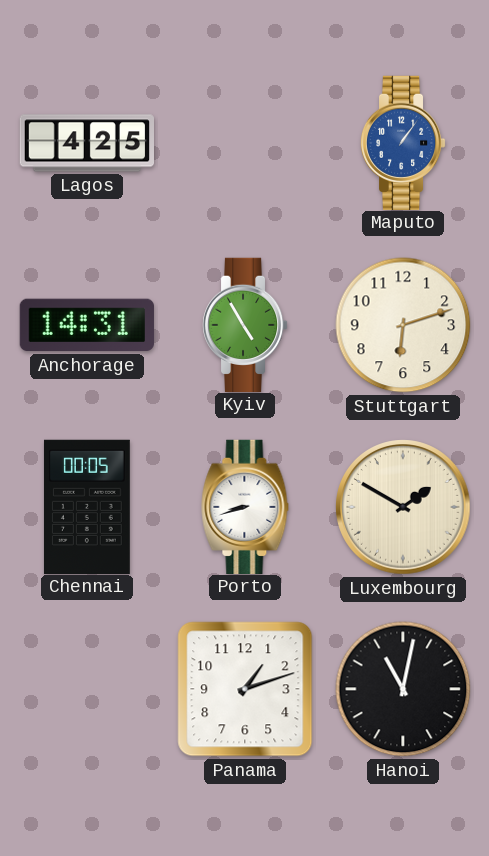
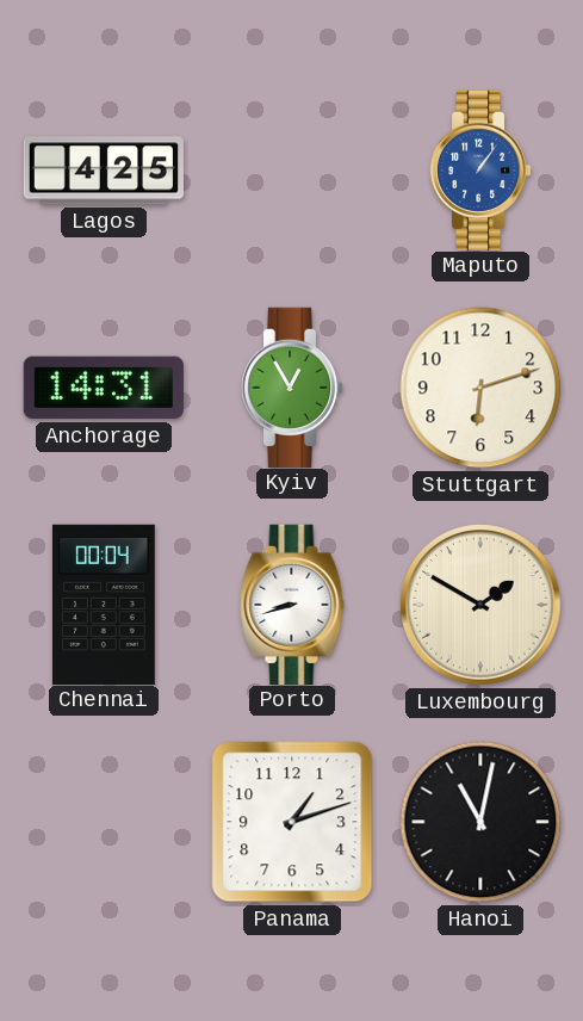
Kyiv: 4:55 -> 12:55
Chennai: 00:05 -> 00:04
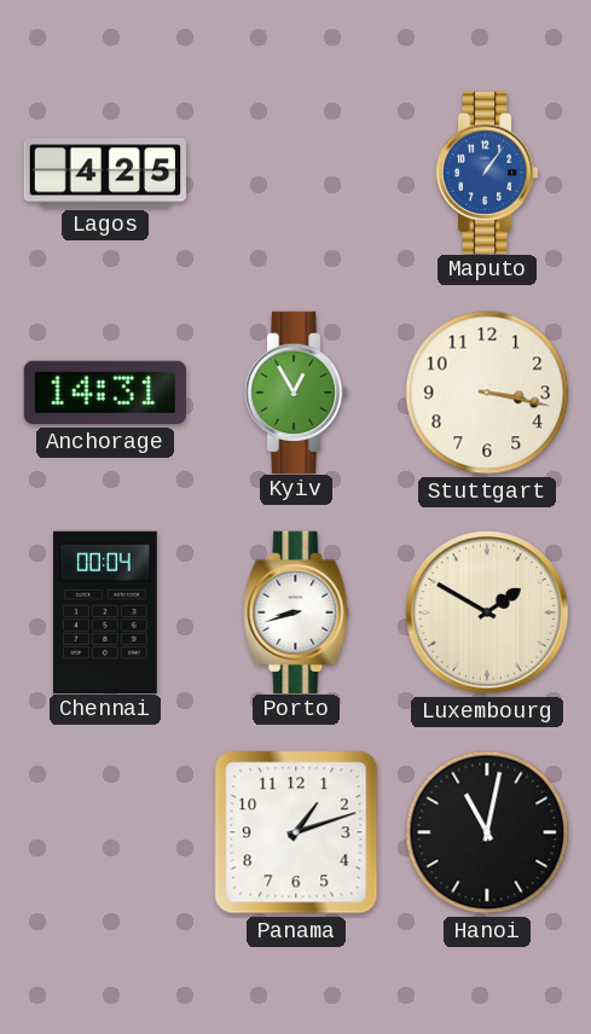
Stuttgart: 6:12 -> 3:17
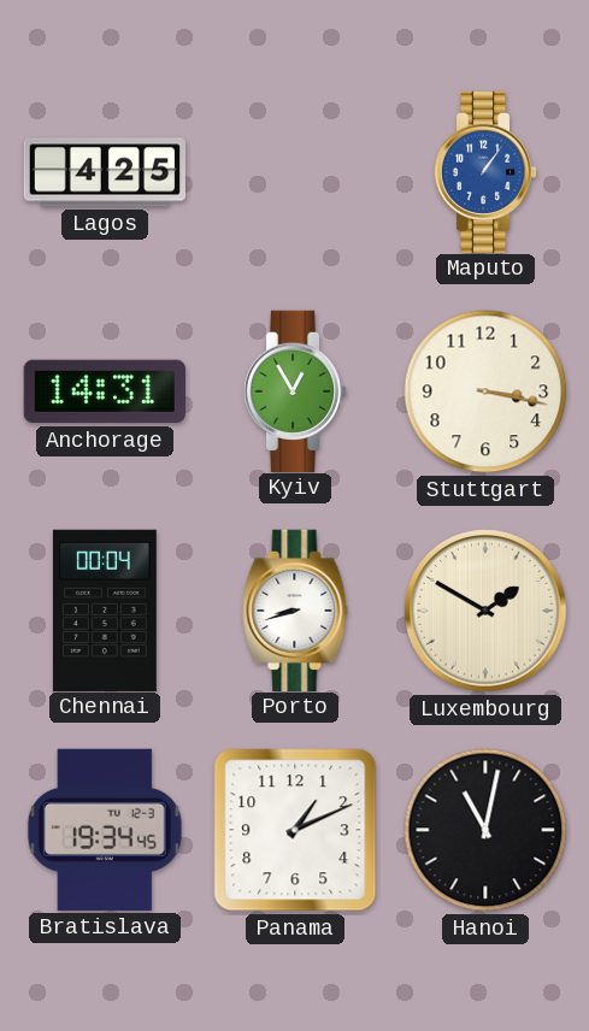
Bratislava: none -> 19:34
Panama: 1:12 -> 1:11
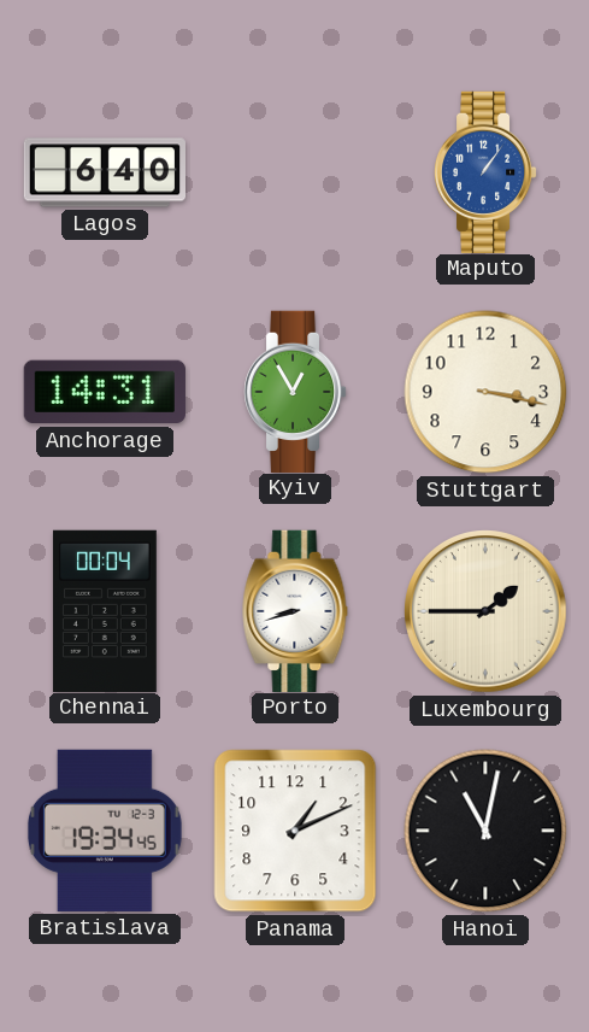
Lagos: 4:25 -> 6:40
Luxembourg: 1:50 -> 1:45
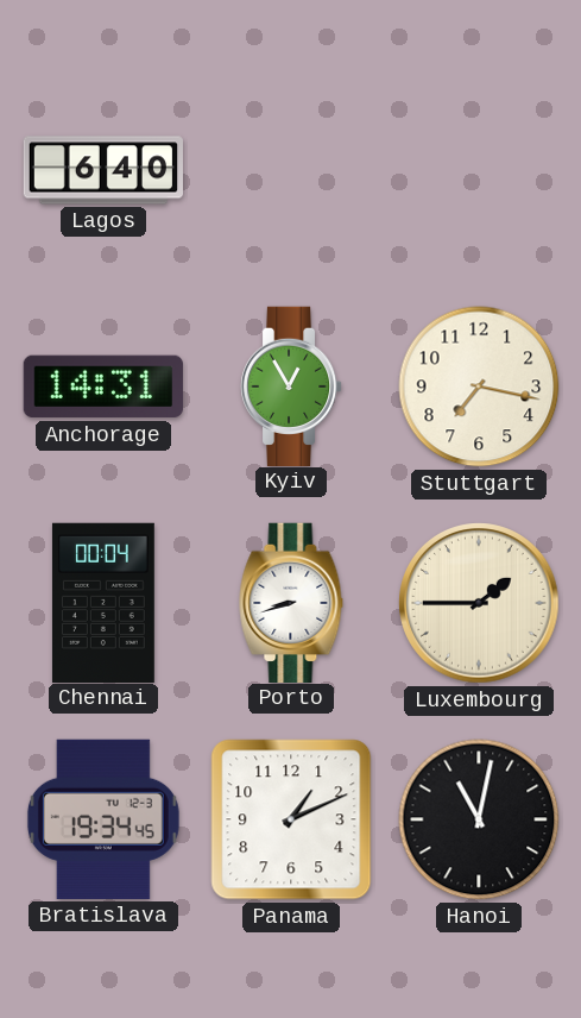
Maputo: 1:06 -> none
Stuttgart: 3:17 -> 7:17
